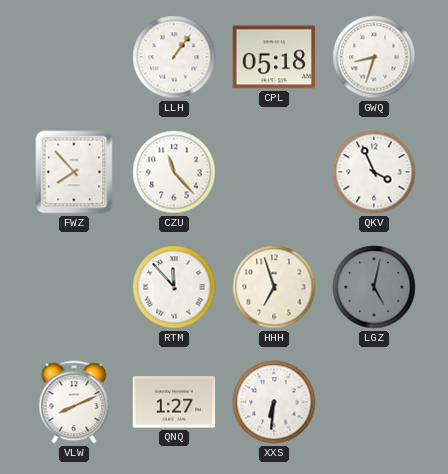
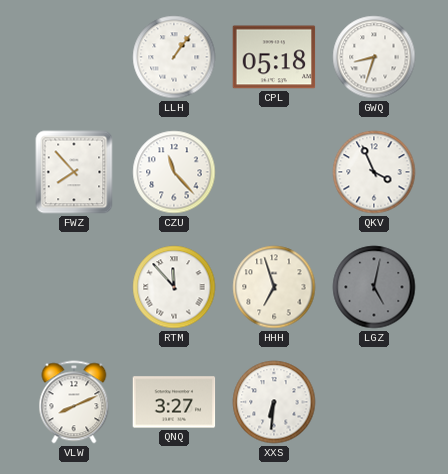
QNQ: 1:27 -> 3:27
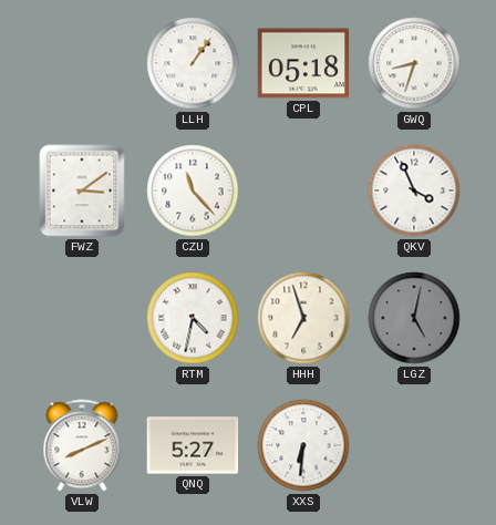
FWZ: 7:53 -> 3:09
RTM: 11:53 -> 4:32
QNQ: 3:27 -> 5:27
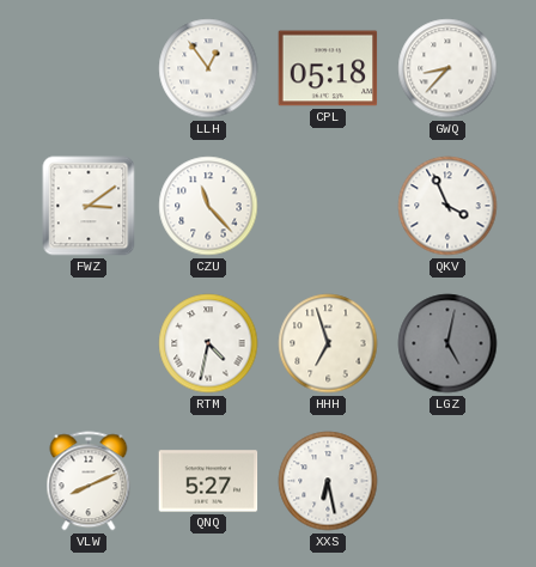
LLH: 1:06 -> 12:54
GWQ: 8:33 -> 8:37
XXS: 6:31 -> 6:28
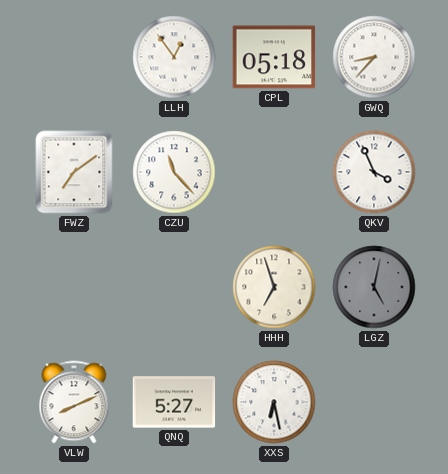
FWZ: 3:09 -> 7:09
RTM: 4:32 -> none
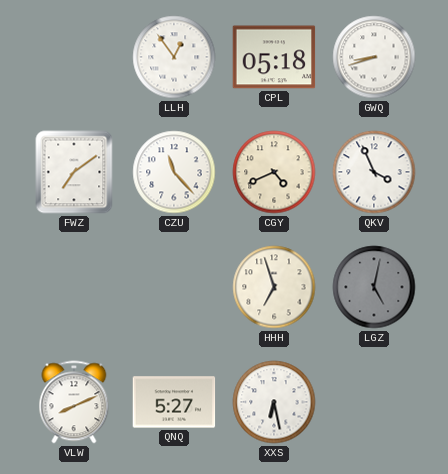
GWQ: 8:37 -> 8:42
CGY: none -> 4:41
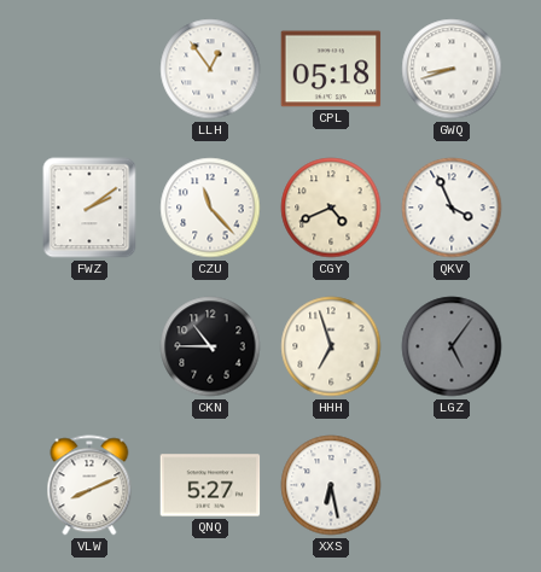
FWZ: 7:09 -> 2:09
CKN: none -> 10:45
LGZ: 5:02 -> 5:06
